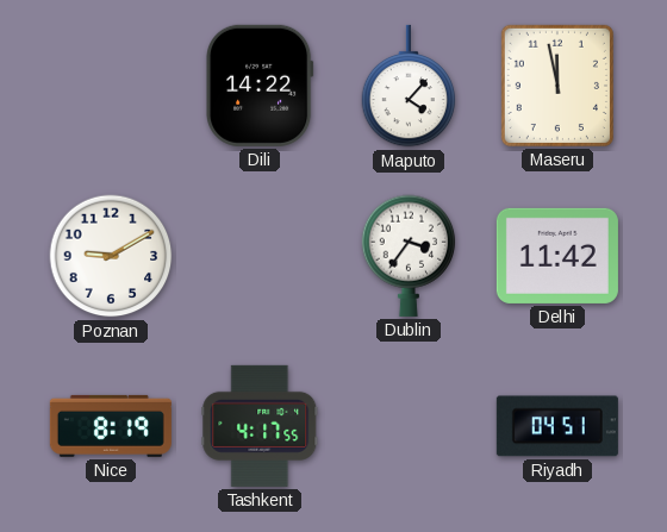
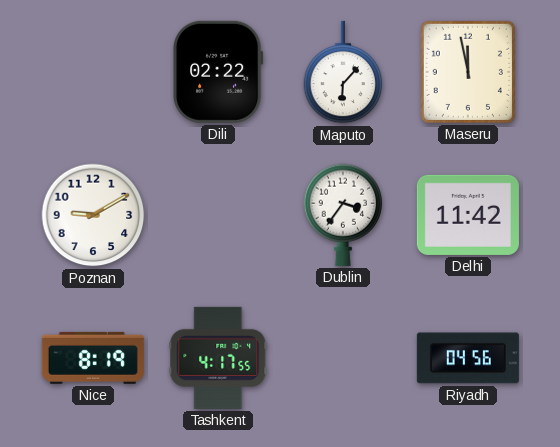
Dili: 14:22 -> 02:22
Maputo: 4:07 -> 6:07
Riyadh: 04:51 -> 04:56
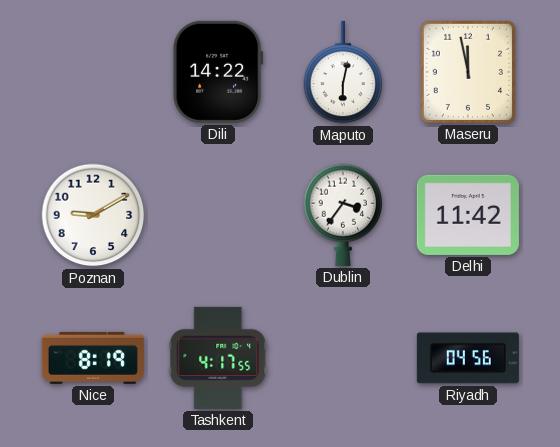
Dili: 02:22 -> 14:22
Maputo: 6:07 -> 6:02
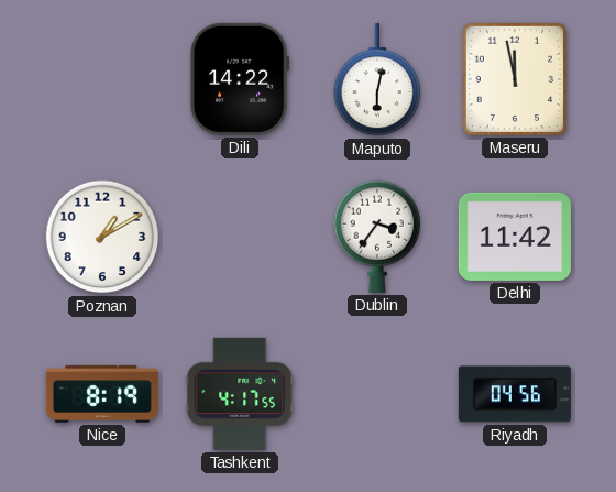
Poznan: 9:10 -> 1:10
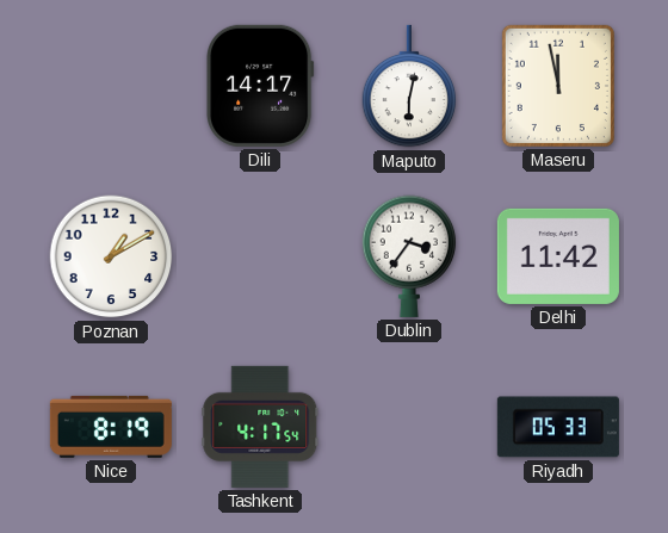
Dili: 14:22 -> 14:17
Tashkent: 4:17:55 -> 4:17:54
Riyadh: 04:56 -> 05:33
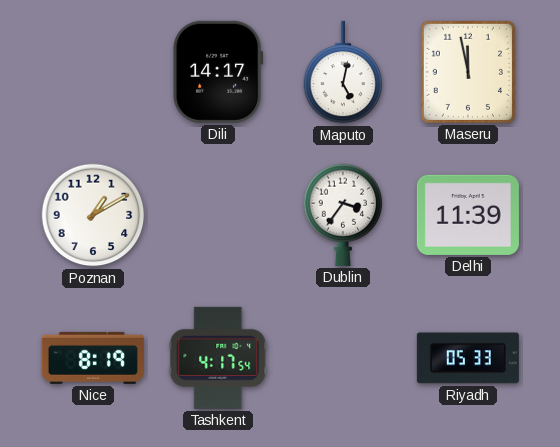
Maputo: 6:02 -> 5:02
Delhi: 11:42 -> 11:39
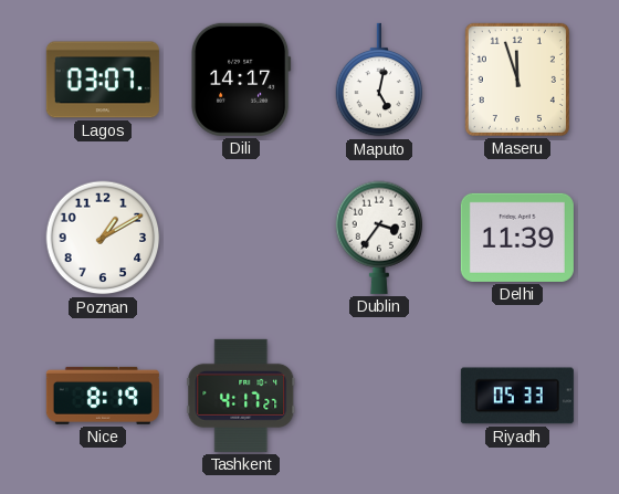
Lagos: none -> 03:07
Maseru: 11:58 -> 11:57
Tashkent: 4:17:54 -> 4:17:27
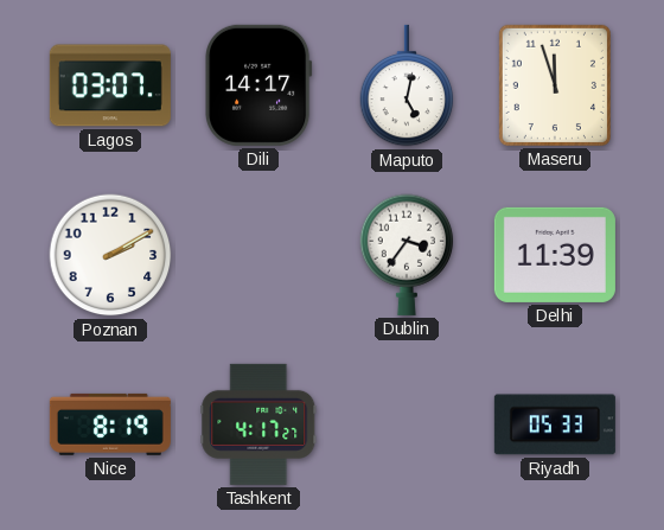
Poznan: 1:10 -> 2:10
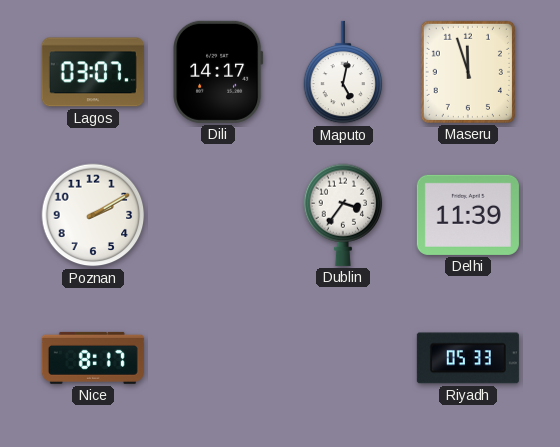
Nice: 8:19 -> 8:17
Tashkent: 4:17 -> none
